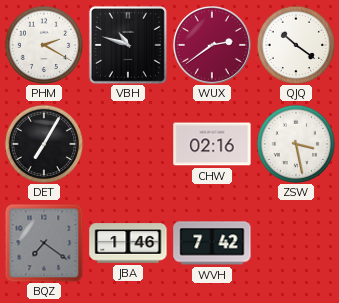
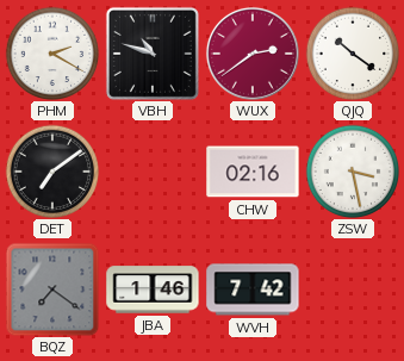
DET: 7:05 -> 7:09
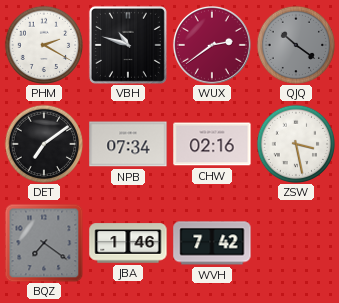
QJQ dial: white -> grey
NPB: none -> 07:34
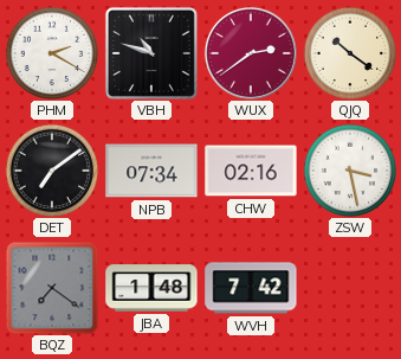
QJQ dial: grey -> cream
JBA: 1:46 -> 1:48
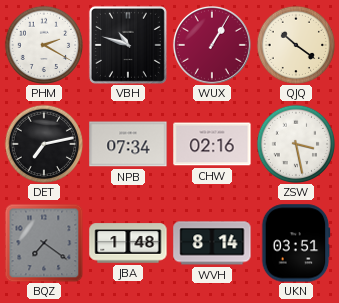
WUX: 2:39 -> 1:05
DET: 7:09 -> 7:13
WVH: 7:42 -> 8:14
UKN: none -> 03:51
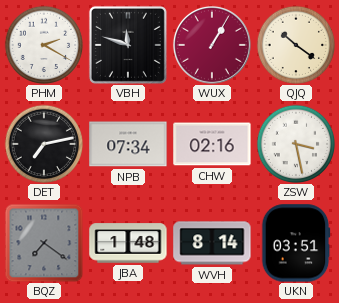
VBH: 10:48 -> 11:48
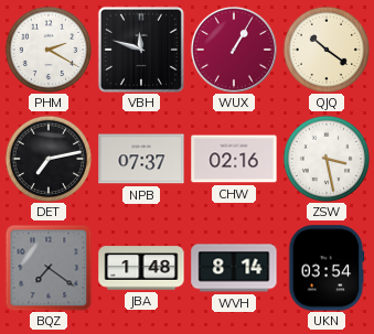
NPB: 07:34 -> 07:37
UKN: 03:51 -> 03:54
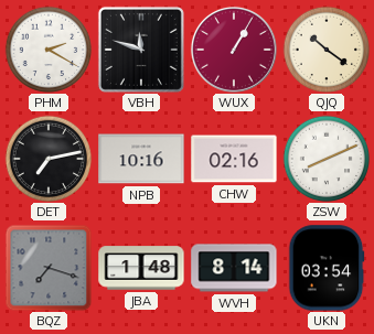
NPB: 07:37 -> 10:16
ZSW: 3:28 -> 8:11
BQZ: 7:21 -> 7:18
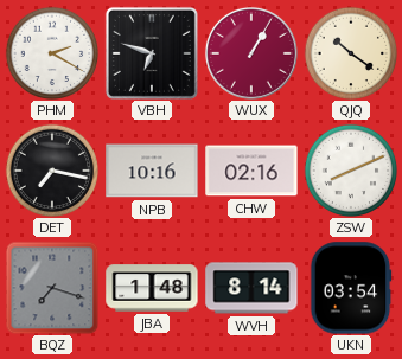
VBH: 11:48 -> 6:48
DET: 7:13 -> 7:17
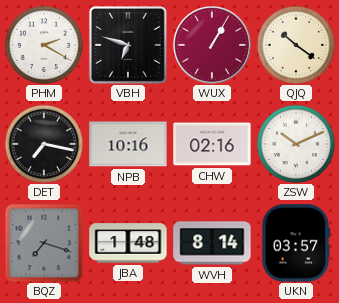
ZSW: 8:11 -> 10:11
UKN: 03:54 -> 03:57
